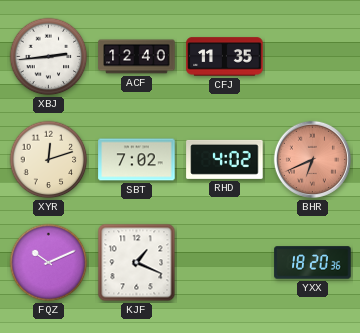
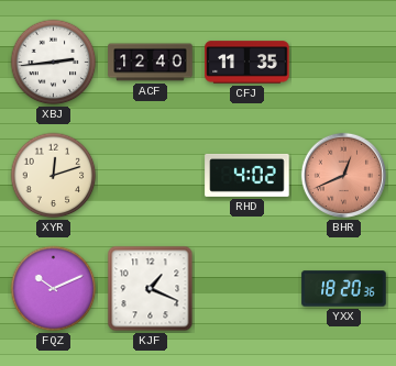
SBT: 7:02 -> none
BHR: 6:41 -> 12:41
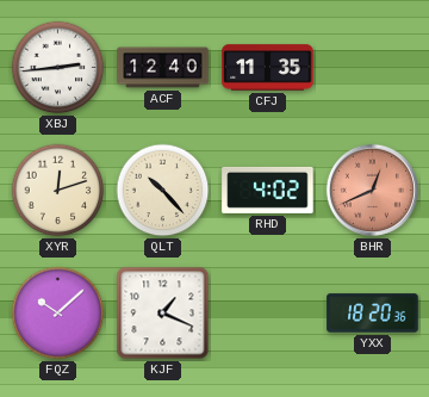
QLT: none -> 10:23
FQZ: 10:11 -> 10:08
